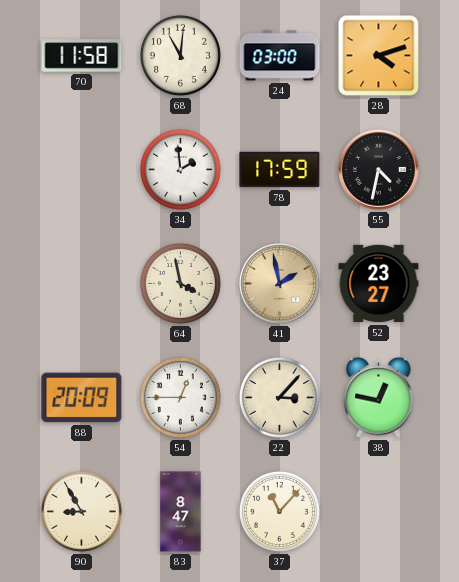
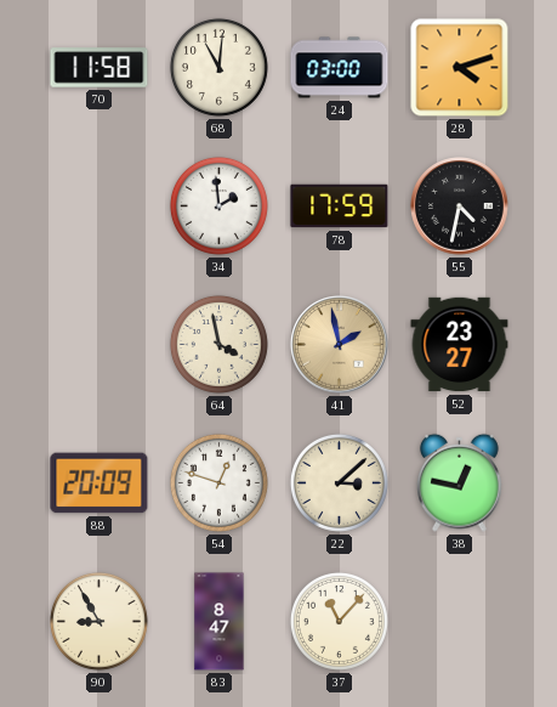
54: 12:45 -> 12:48
22: 3:07 -> 3:08
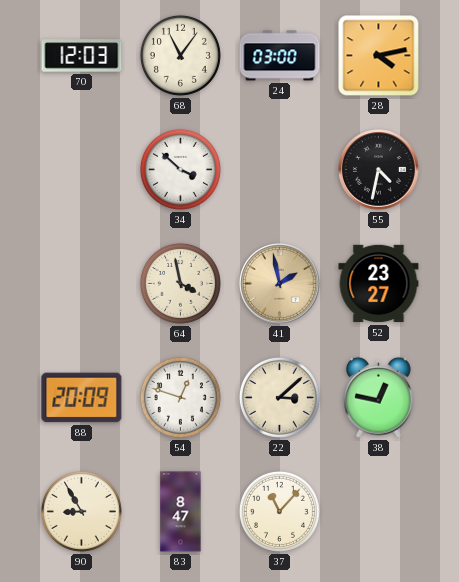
70: 11:58 -> 12:03
68: 11:01 -> 11:06
28: 4:12 -> 4:13
34: 1:59 -> 3:52
78: 17:59 -> none
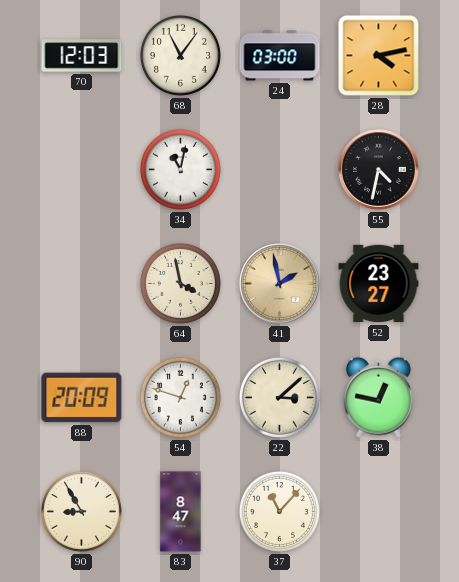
34: 3:52 -> 11:02
